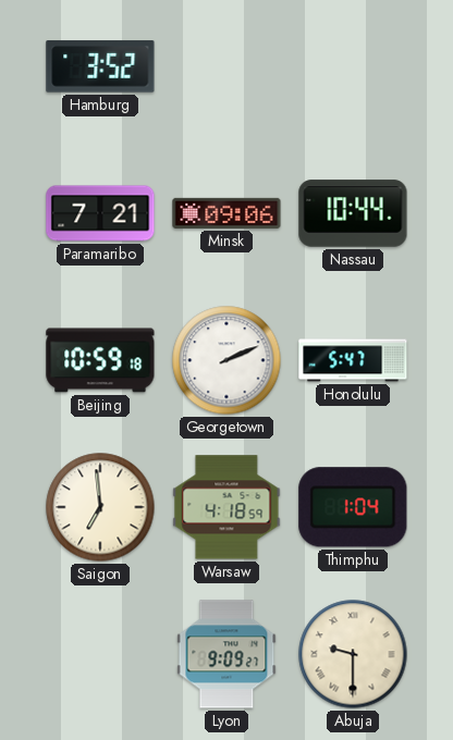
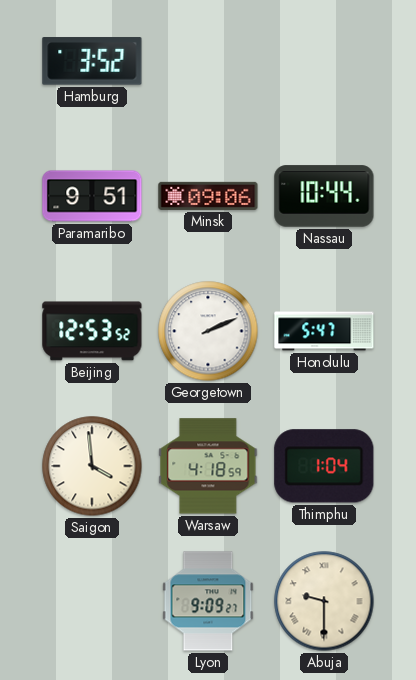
Paramaribo: 7:21 -> 9:51
Beijing: 10:59 -> 12:53
Saigon: 6:59 -> 3:59
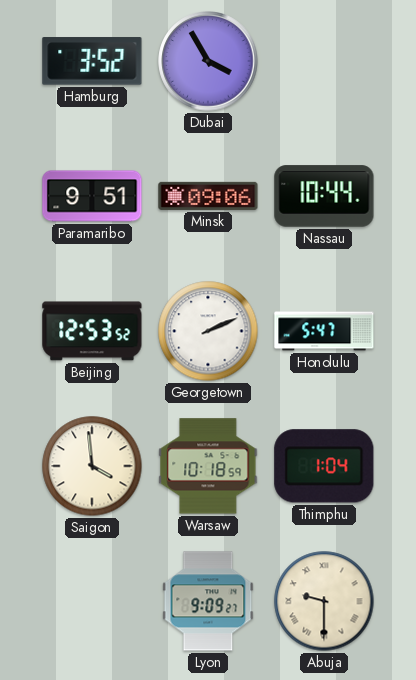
Dubai: none -> 3:55
Warsaw: 4:18 -> 10:18
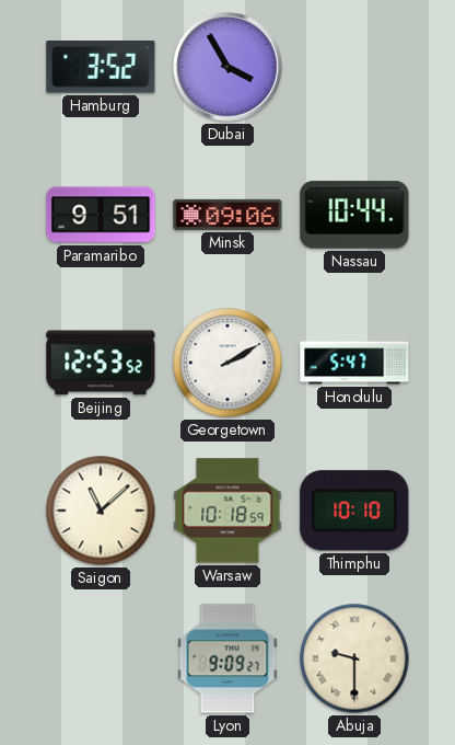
Georgetown: 2:11 -> 2:10
Saigon: 3:59 -> 11:08
Thimphu: 1:04 -> 10:10
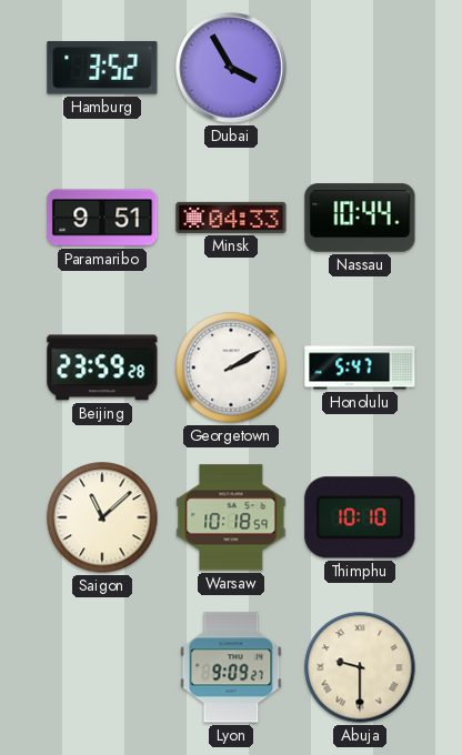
Minsk: 09:06 -> 04:33
Beijing: 12:53 -> 23:59
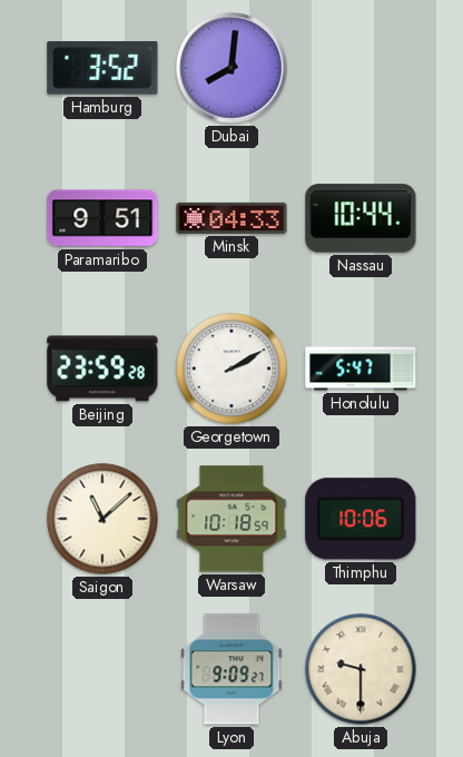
Dubai: 3:55 -> 8:01
Thimphu: 10:10 -> 10:06
